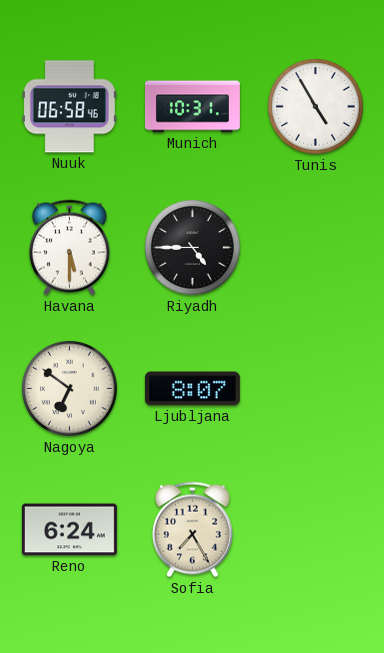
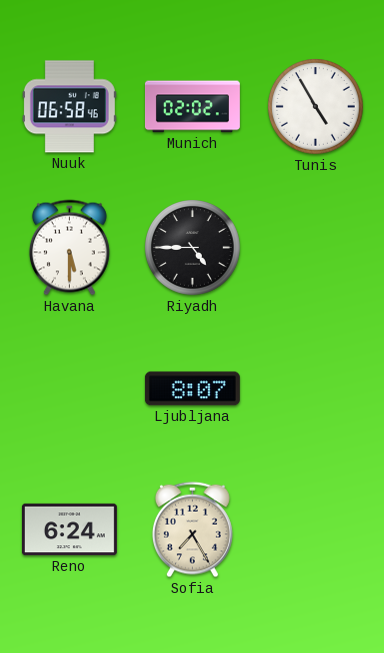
Munich: 10:31 -> 02:02
Nagoya: 6:51 -> none
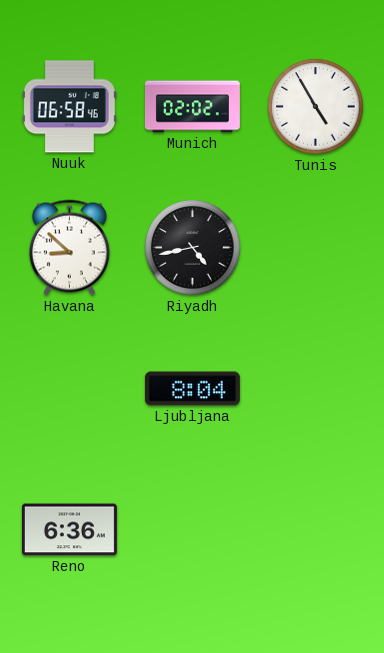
Havana: 5:30 -> 8:52
Riyadh: 4:45 -> 4:43
Ljubljana: 8:07 -> 8:04
Reno: 6:24 -> 6:36
Sofia: 7:25 -> none
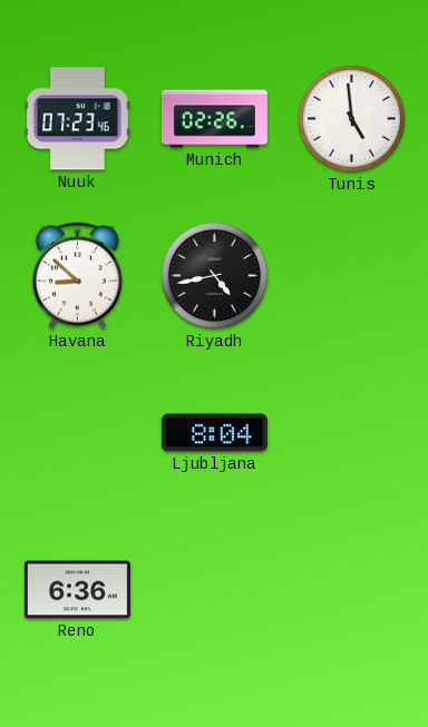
Nuuk: 06:58 -> 07:23
Munich: 02:02 -> 02:26
Tunis: 4:55 -> 4:59
